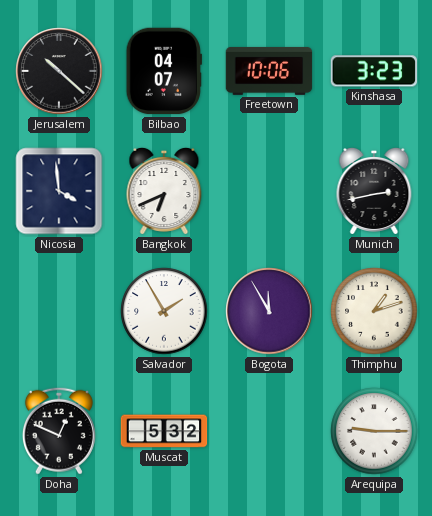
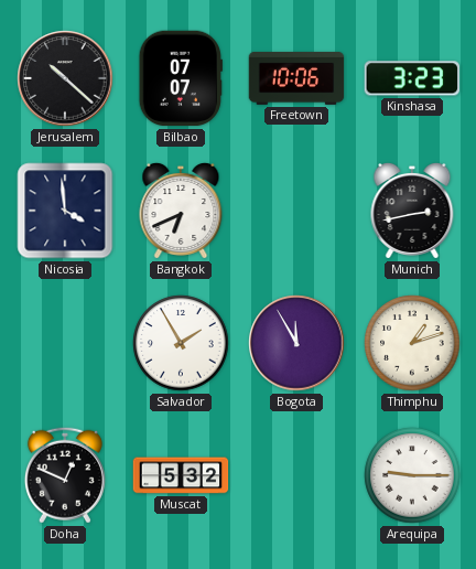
Bilbao: 04:07 -> 07:07
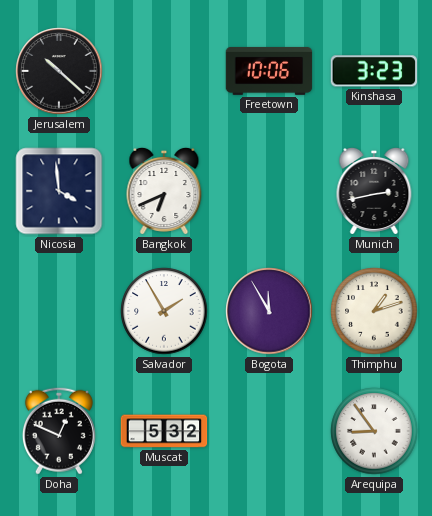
Bilbao: 07:07 -> none
Arequipa: 9:15 -> 8:54
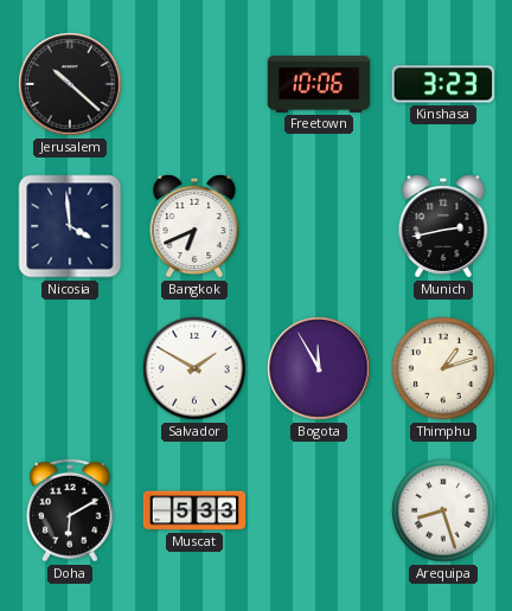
Salvador: 1:55 -> 1:50
Doha: 12:49 -> 6:10
Muscat: 5:32 -> 5:33
Arequipa: 8:54 -> 8:27
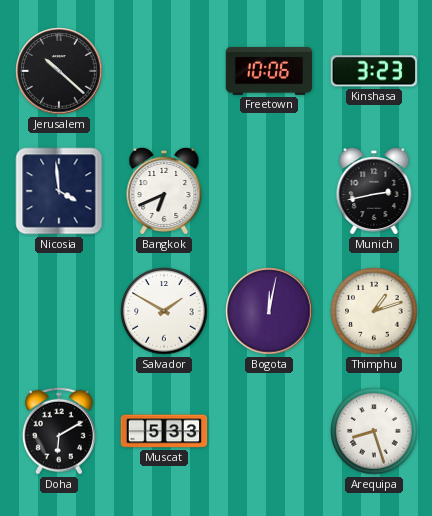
Bogota: 11:55 -> 12:02
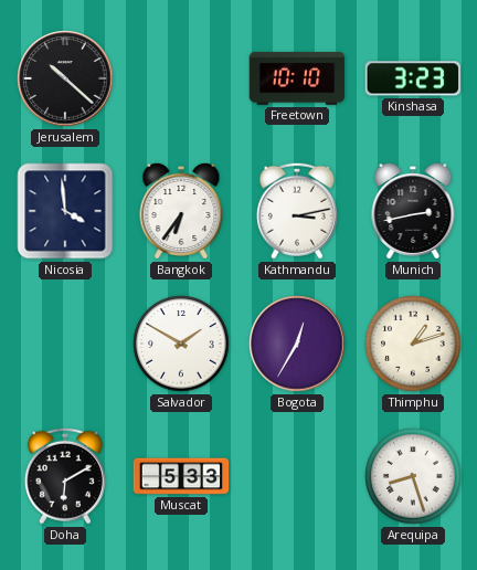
Freetown: 10:06 -> 10:10
Bangkok: 6:41 -> 6:36
Kathmandu: none -> 3:13
Bogota: 12:02 -> 12:35
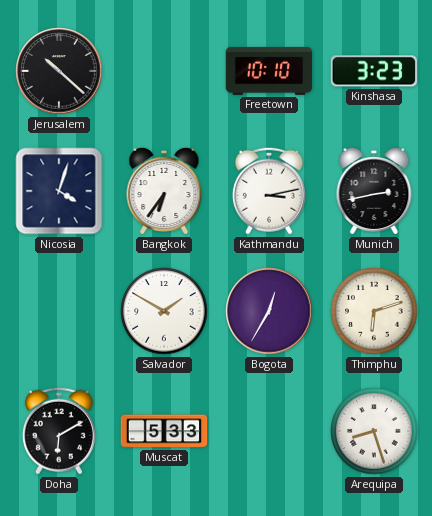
Nicosia: 3:59 -> 4:03
Thimphu: 1:12 -> 6:12
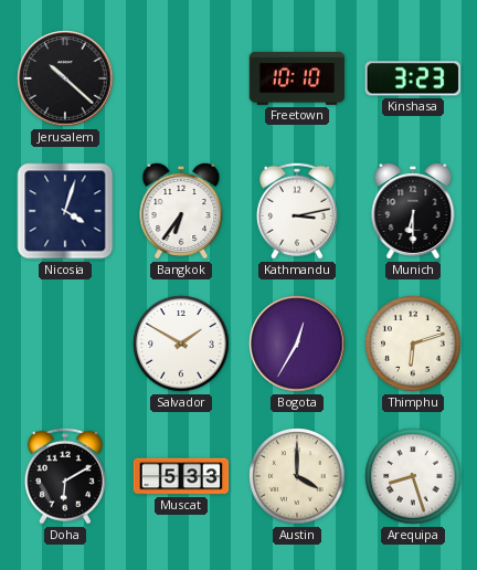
Munich: 2:43 -> 6:30
Austin: none -> 4:00
